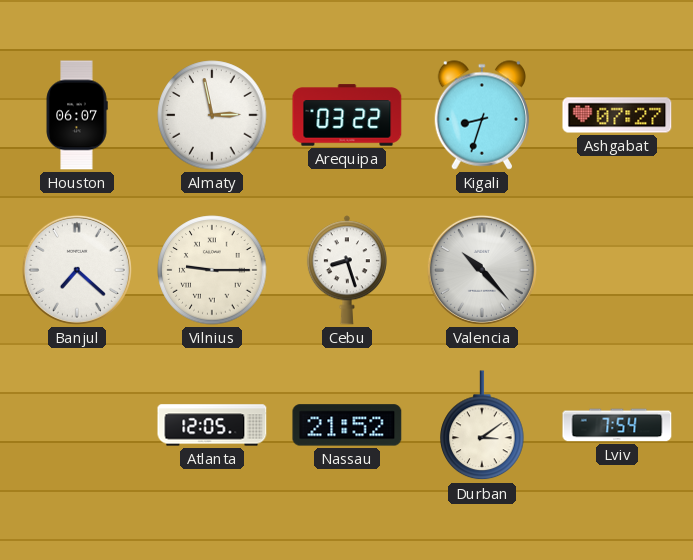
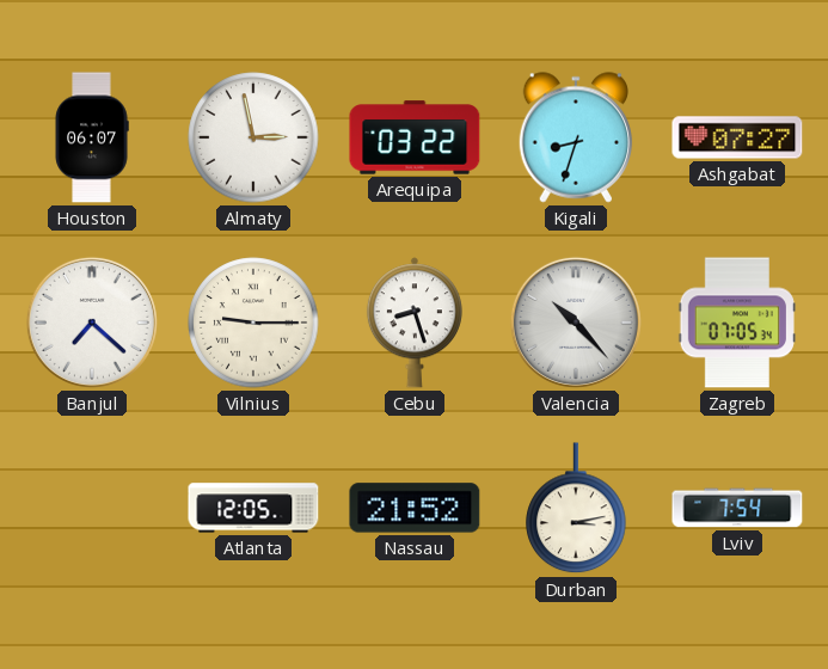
Zagreb: none -> 07:05
Durban: 3:09 -> 3:13
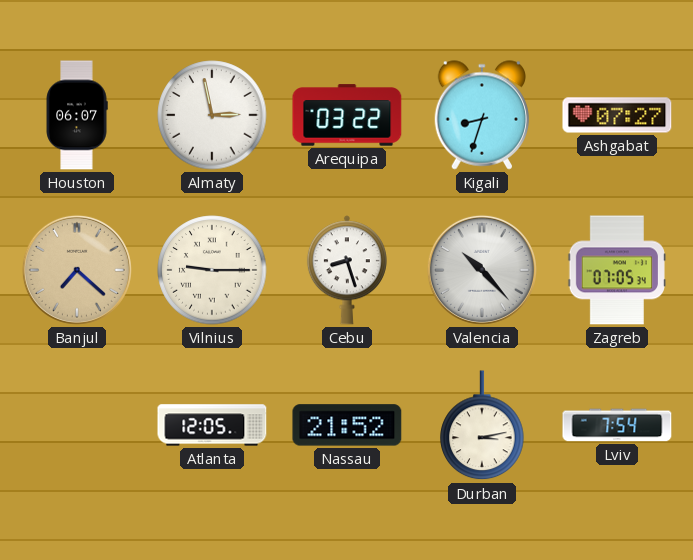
Banjul dial: white -> champagne
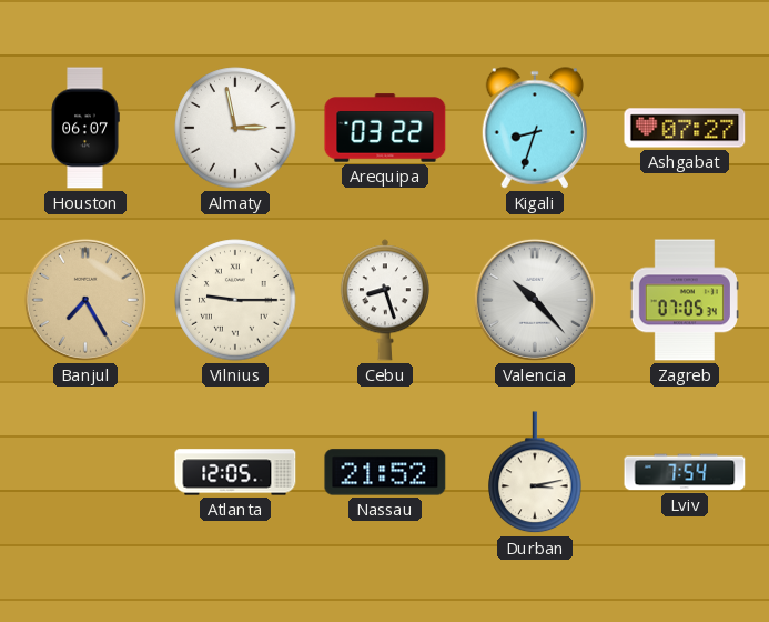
Banjul: 7:22 -> 7:25
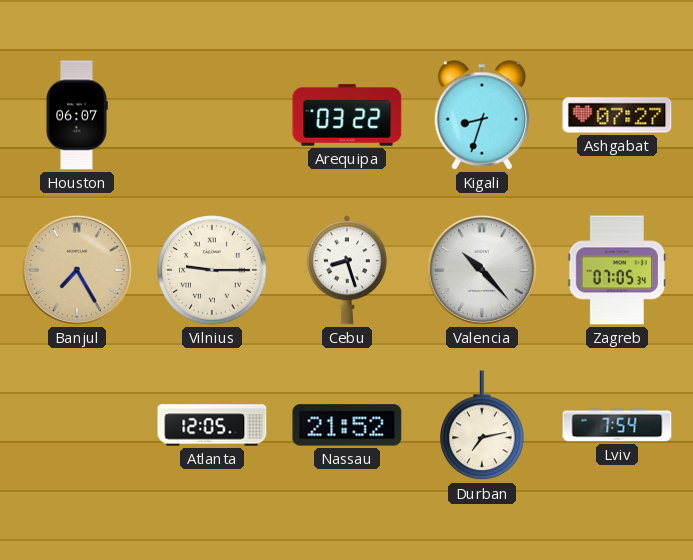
Almaty: 2:58 -> none
Durban: 3:13 -> 7:13
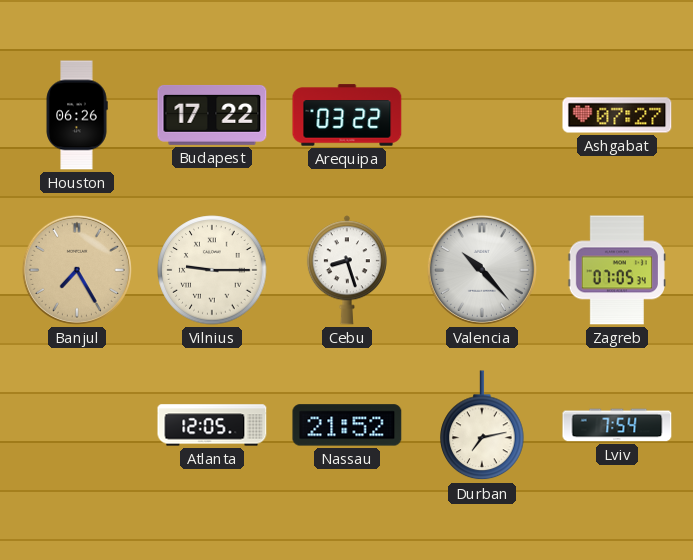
Houston: 06:07 -> 06:26
Budapest: none -> 17:22
Kigali: 8:33 -> none
